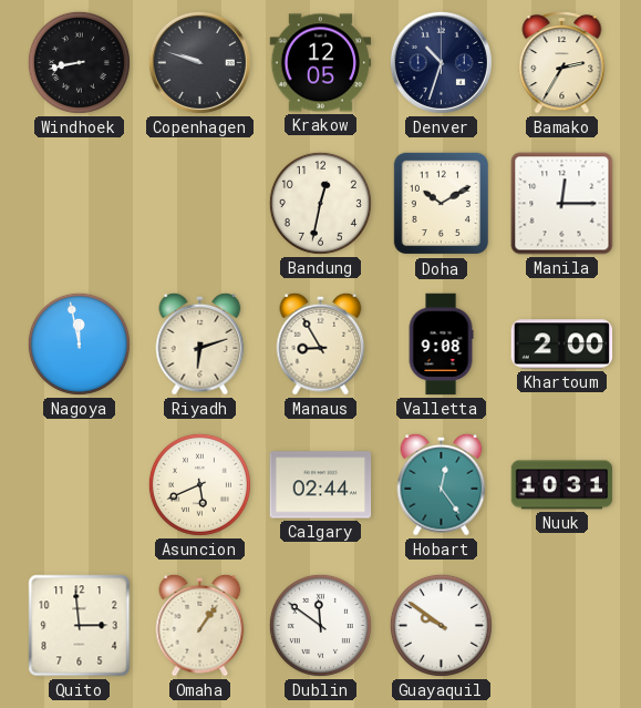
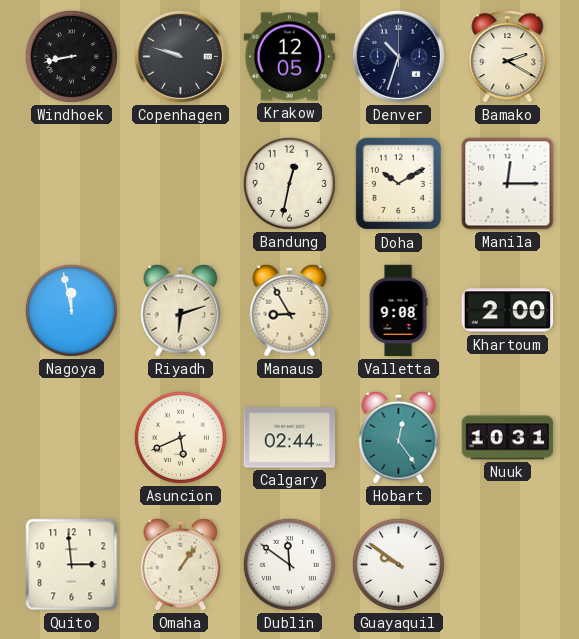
Bamako: 2:35 -> 2:20
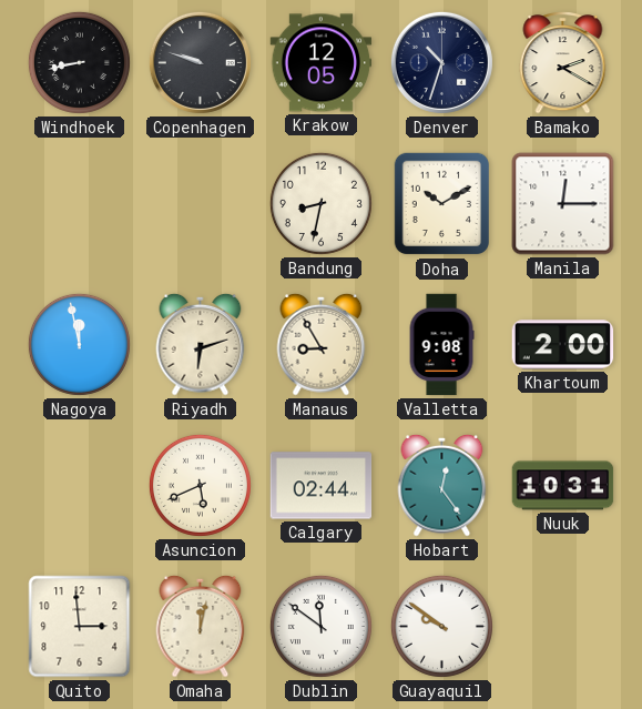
Bandung: 12:32 -> 8:32
Omaha: 1:06 -> 12:02
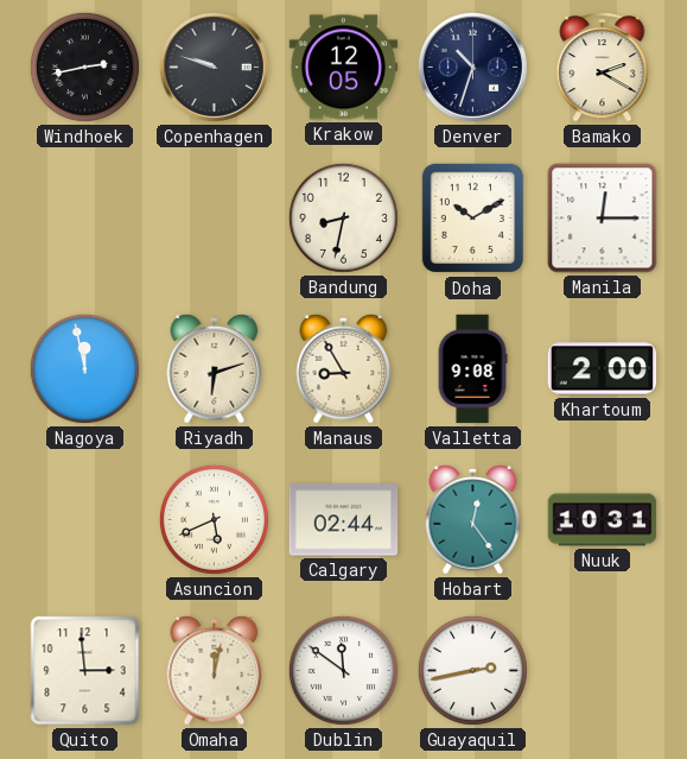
Windhoek: 8:43 -> 2:43
Guayaquil: 9:51 -> 2:43
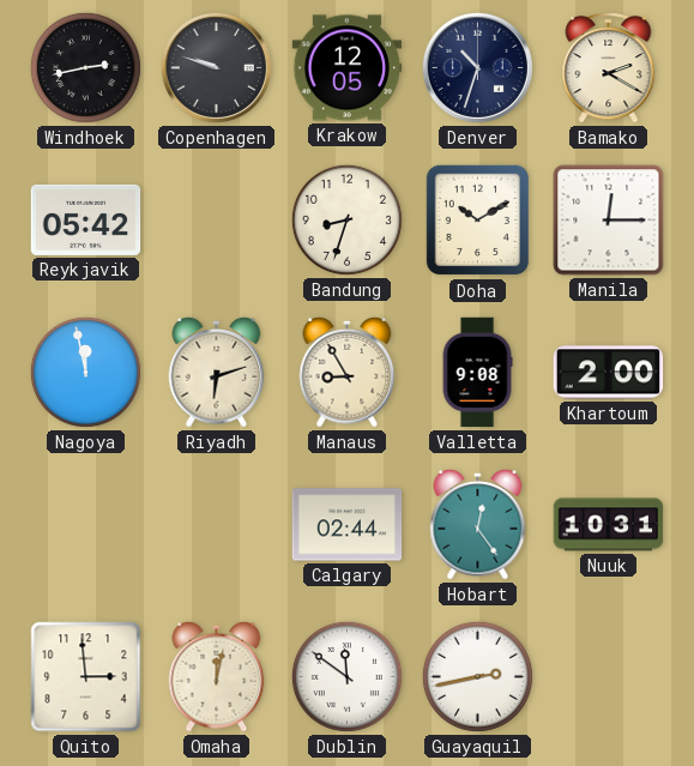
Reykjavik: none -> 05:42
Bandung: 8:32 -> 8:33
Asuncion: 5:41 -> none
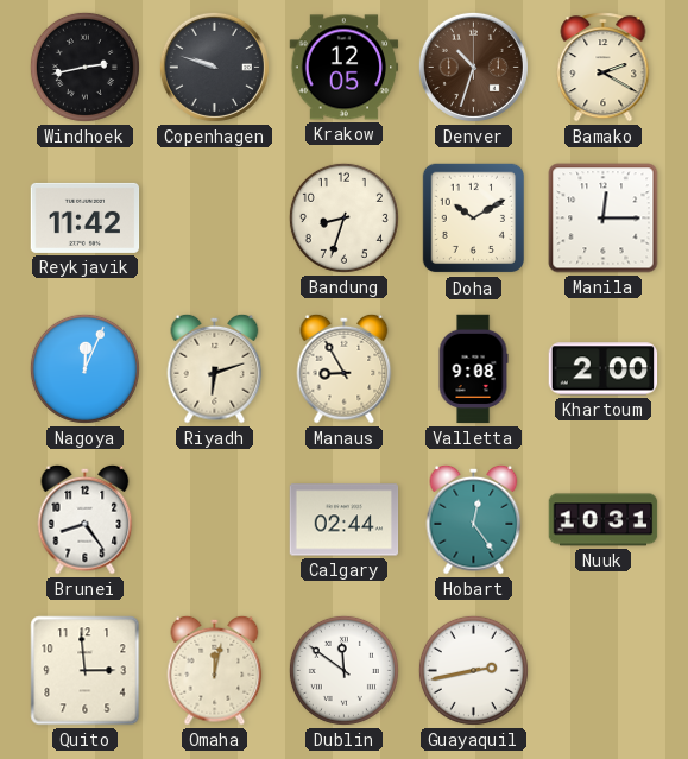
Denver dial: navy -> brown
Reykjavik: 05:42 -> 11:42
Nagoya: 11:58 -> 12:04
Brunei: none -> 8:24
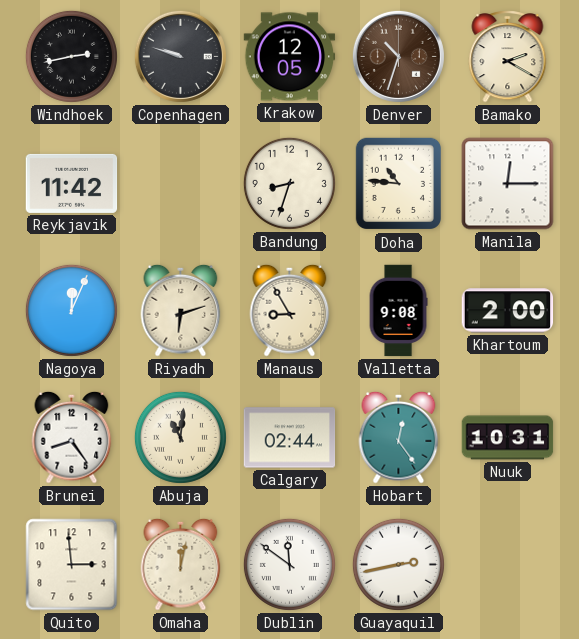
Doha: 10:10 -> 10:46
Abuja: none -> 11:01
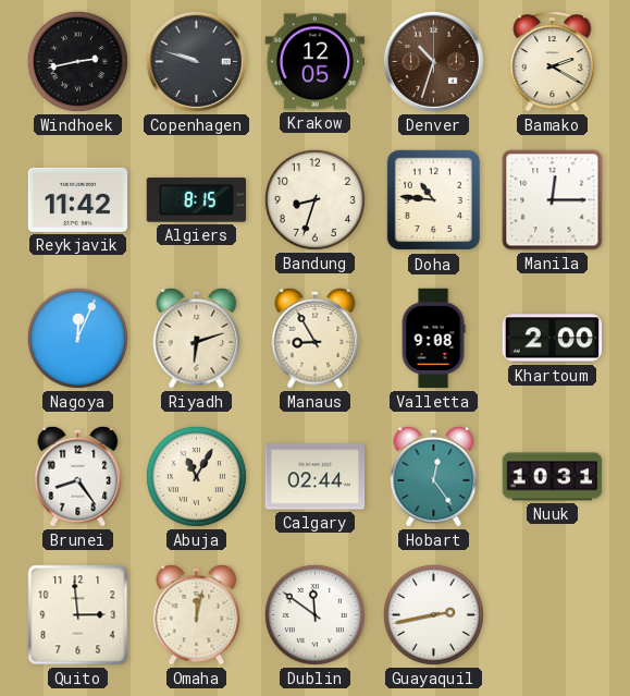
Algiers: none -> 8:15
Abuja: 11:01 -> 11:05
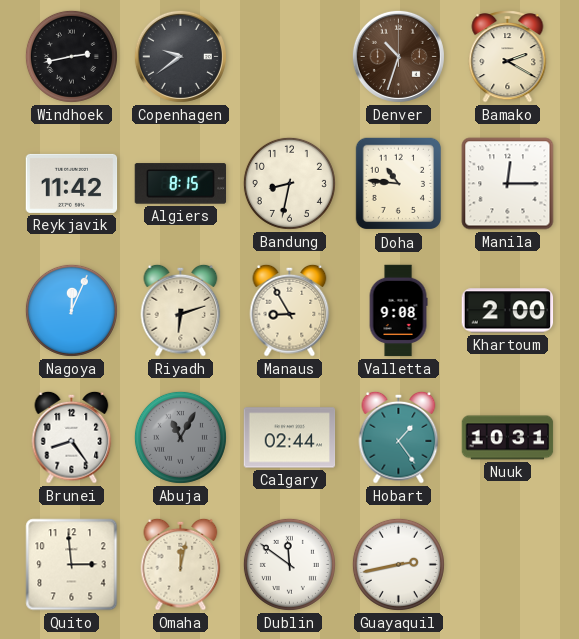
Copenhagen: 9:48 -> 9:39
Krakow: 12:05 -> none
Bandung: 8:33 -> 8:32
Abuja dial: cream -> grey
Hobart: 12:24 -> 1:24
